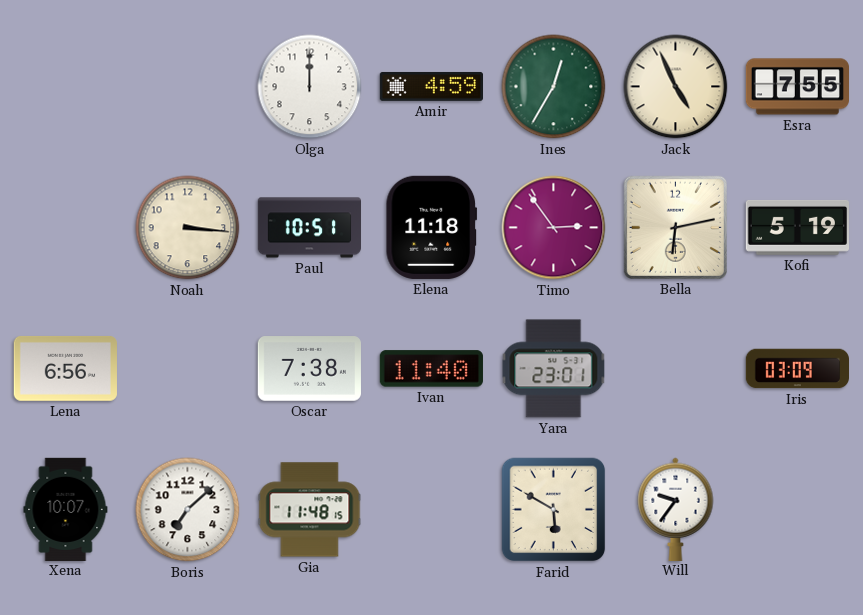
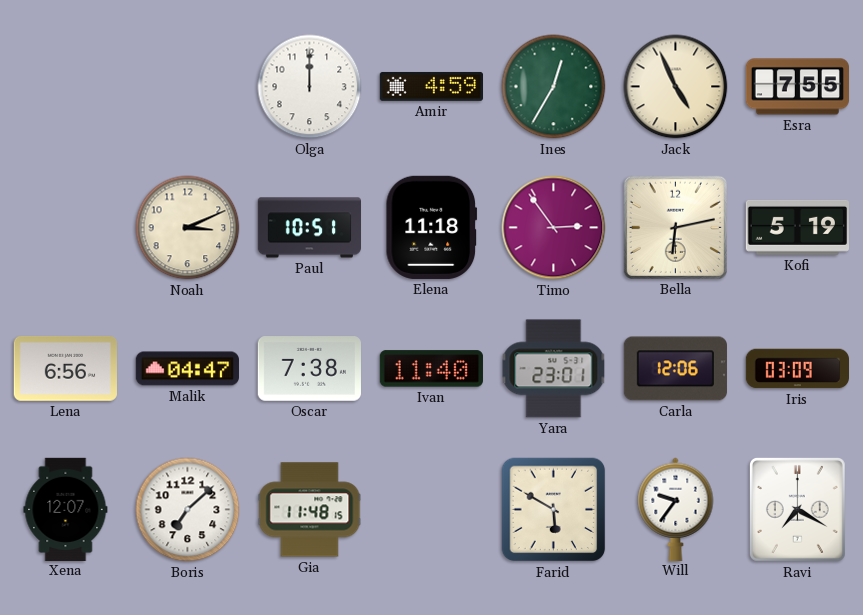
Noah: 3:16 -> 3:11
Malik: none -> 04:47
Carla: none -> 12:06
Xena: 10:07 -> 12:07
Ravi: none -> 7:20
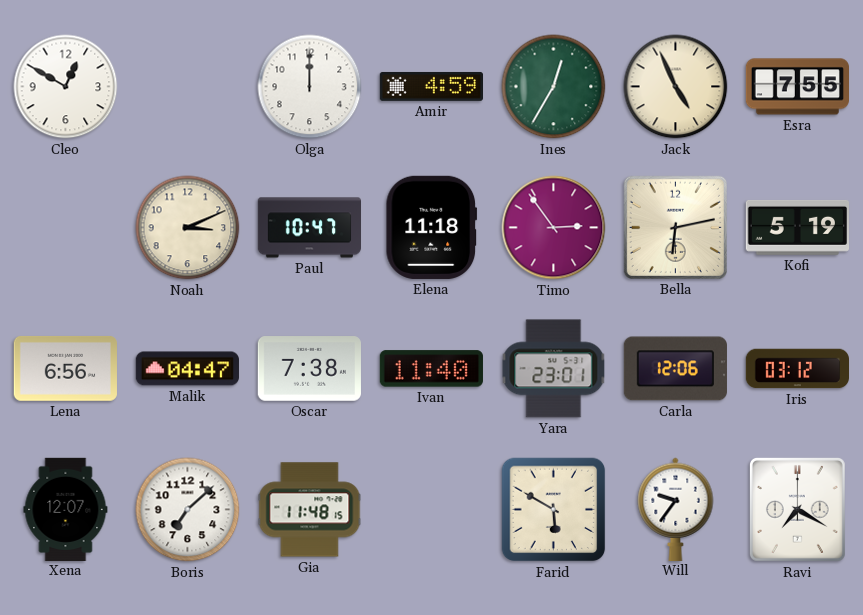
Cleo: none -> 12:50
Paul: 10:51 -> 10:47
Iris: 03:09 -> 03:12
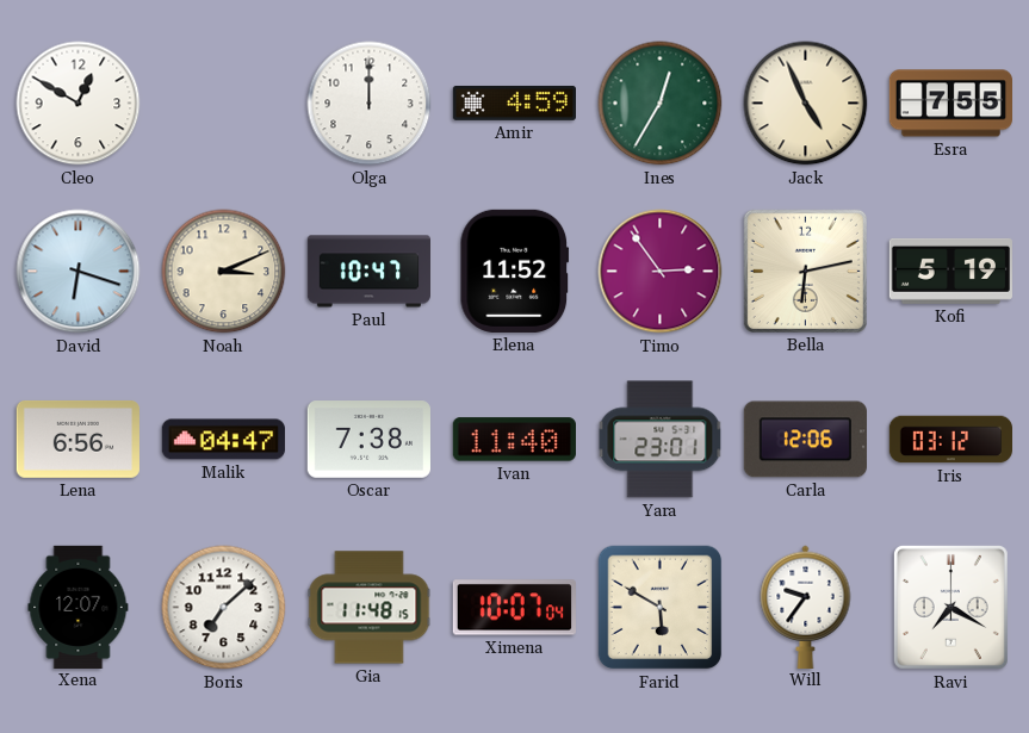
David: none -> 6:18
Elena: 11:18 -> 11:52
Ximena: none -> 10:07
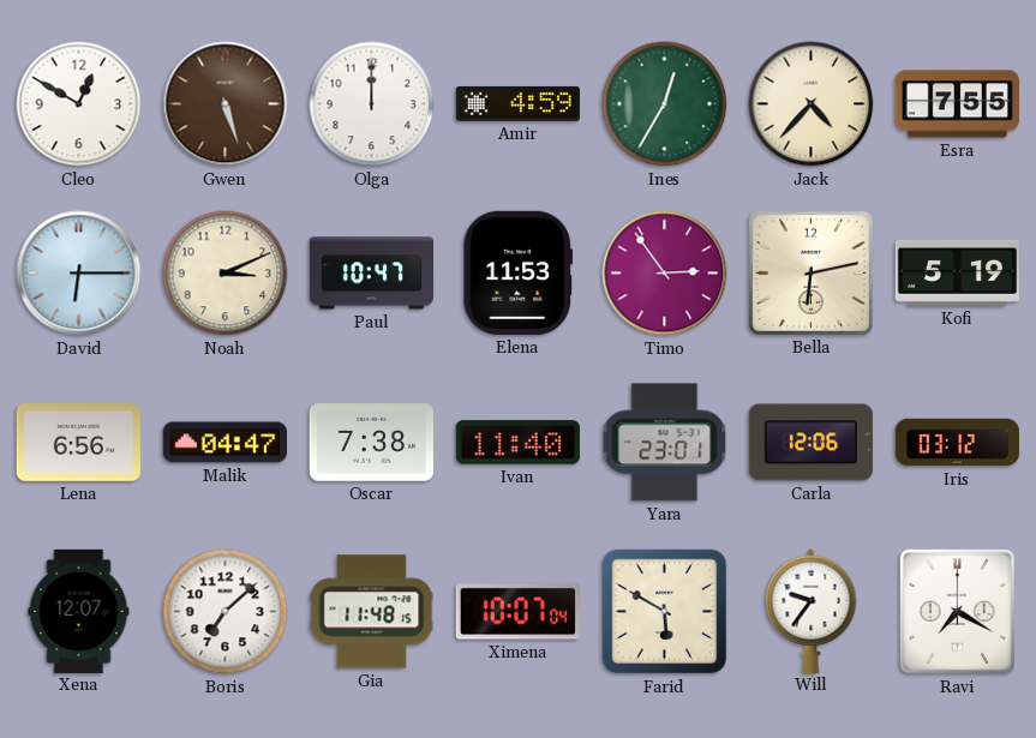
Gwen: none -> 5:27
Jack: 4:56 -> 4:37
David: 6:18 -> 6:15
Elena: 11:52 -> 11:53
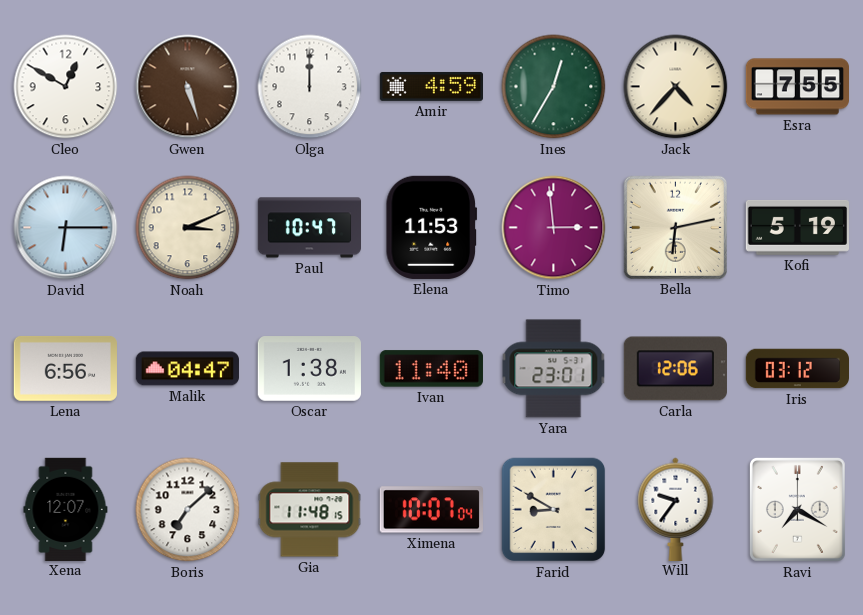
Timo: 2:54 -> 2:59
Oscar: 7:38 -> 1:38
Farid: 5:50 -> 8:50
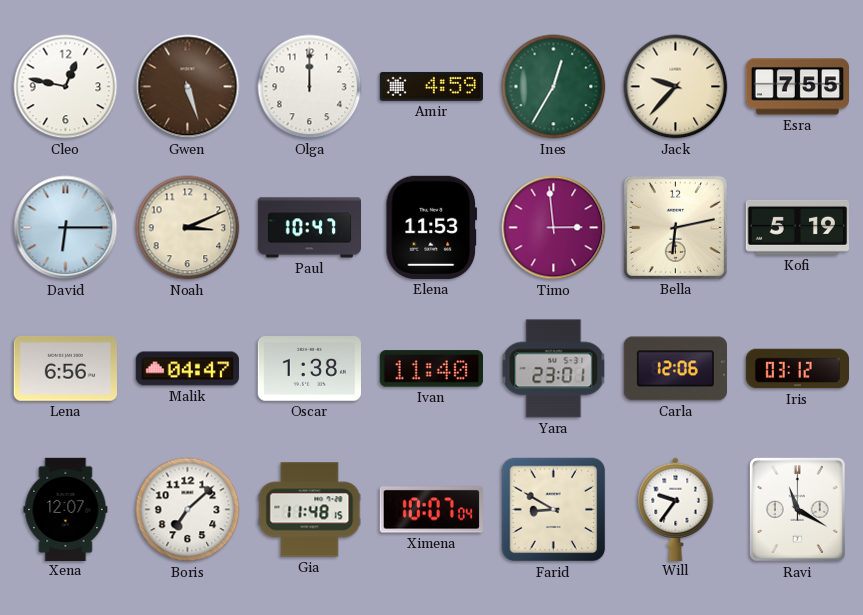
Cleo: 12:50 -> 12:47
Jack: 4:37 -> 9:37
Ravi: 7:20 -> 11:20
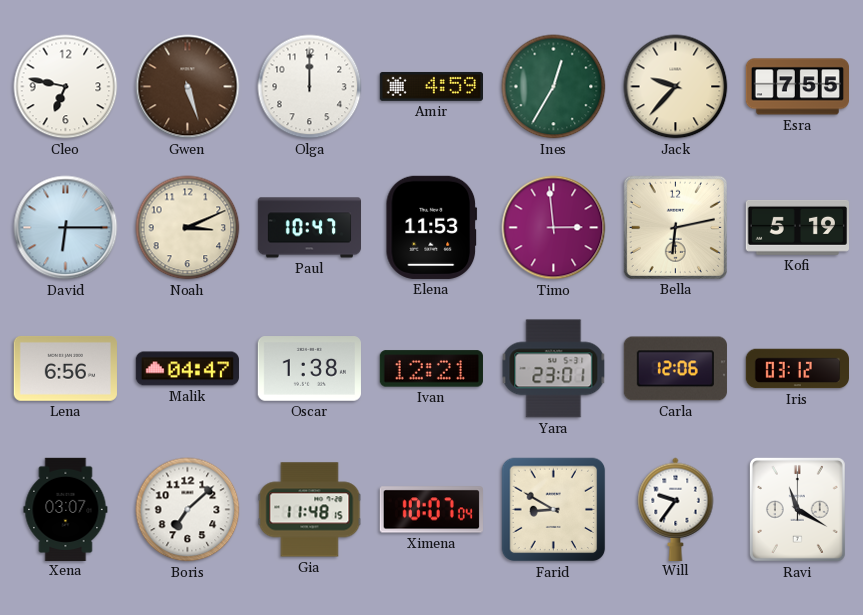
Cleo: 12:47 -> 6:47
Ivan: 11:40 -> 12:21
Xena: 12:07 -> 03:07
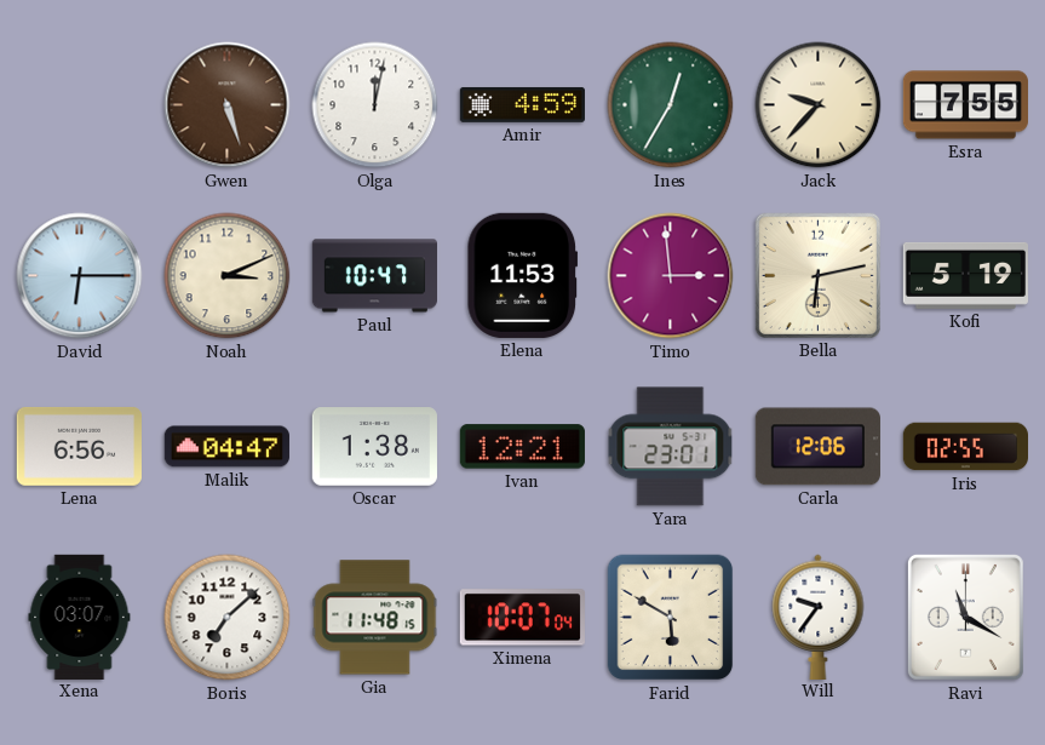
Cleo: 6:47 -> none
Olga: 12:00 -> 12:02
Iris: 03:12 -> 02:55
Farid: 8:50 -> 5:50
